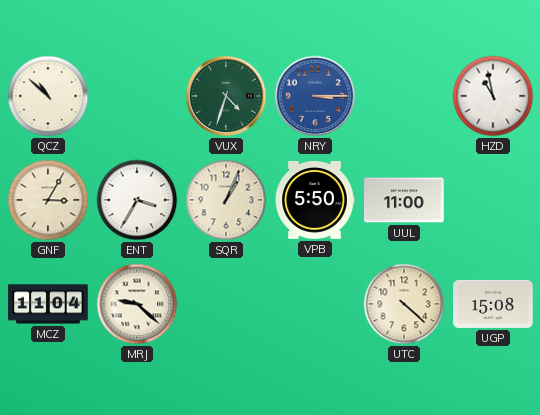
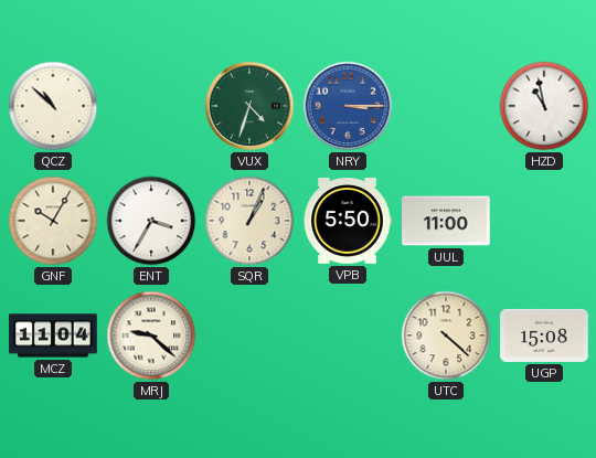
GNF: 3:05 -> 10:05
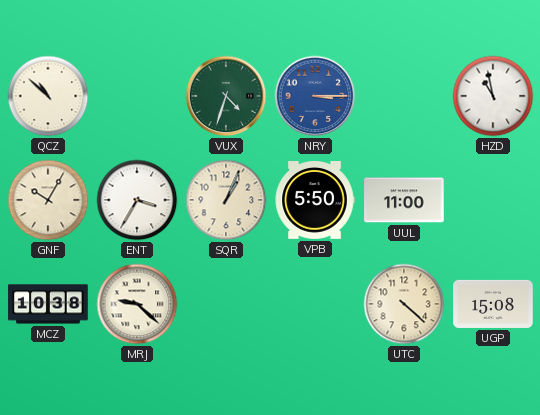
MCZ: 11:04 -> 10:38
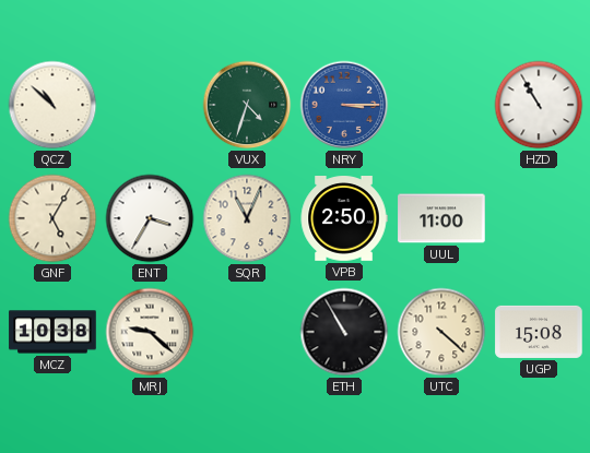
HZD: 10:58 -> 10:55
GNF: 10:05 -> 5:05
SQR: 1:04 -> 11:04
VPB: 5:50 -> 2:50
ETH: none -> 10:55
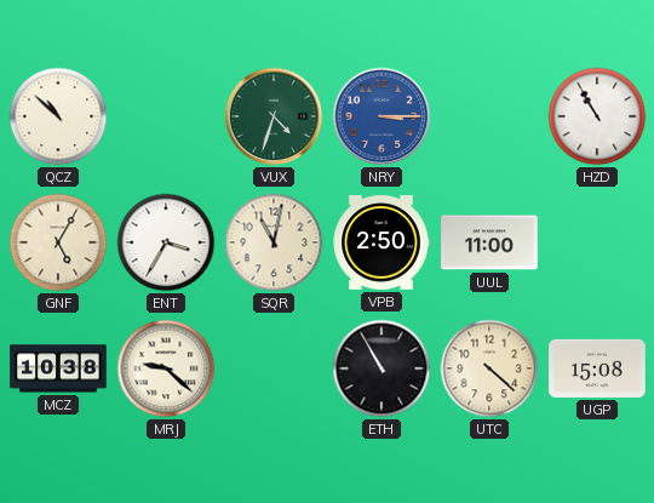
SQR: 11:04 -> 11:02
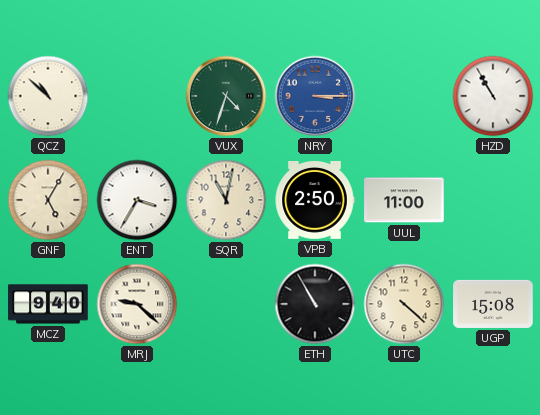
MCZ: 10:38 -> 9:40
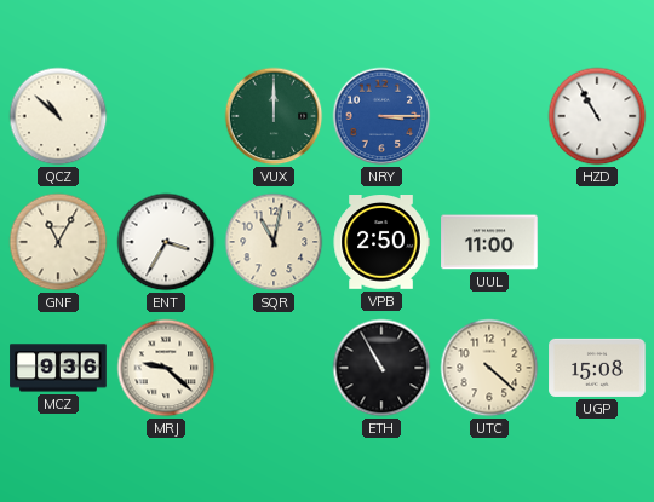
VUX: 4:33 -> 12:00
GNF: 5:05 -> 11:05
MCZ: 9:40 -> 9:36
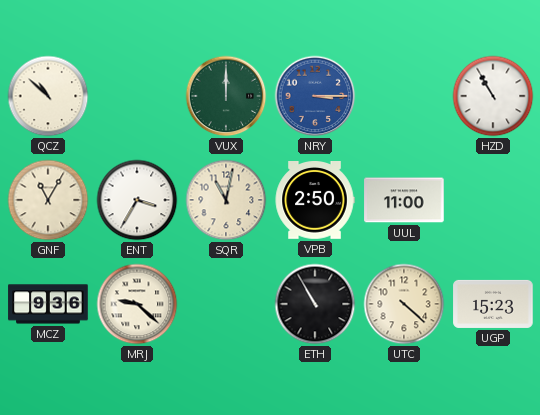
UGP: 15:08 -> 15:23
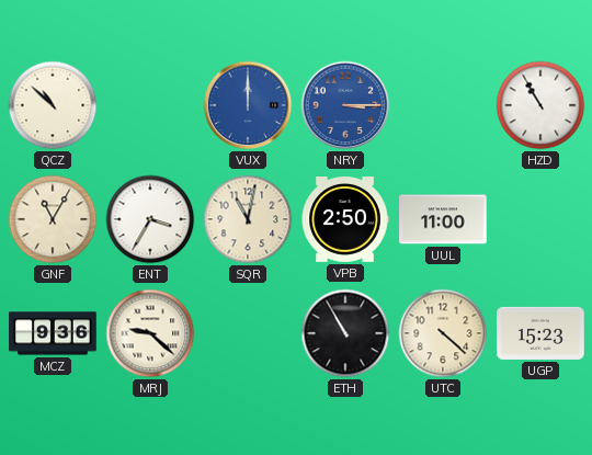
VUX dial: green -> blue
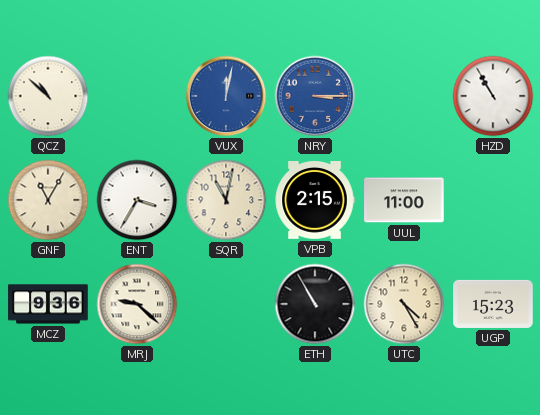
VUX: 12:00 -> 12:02
VPB: 2:50 -> 2:15
UTC: 4:22 -> 4:25
